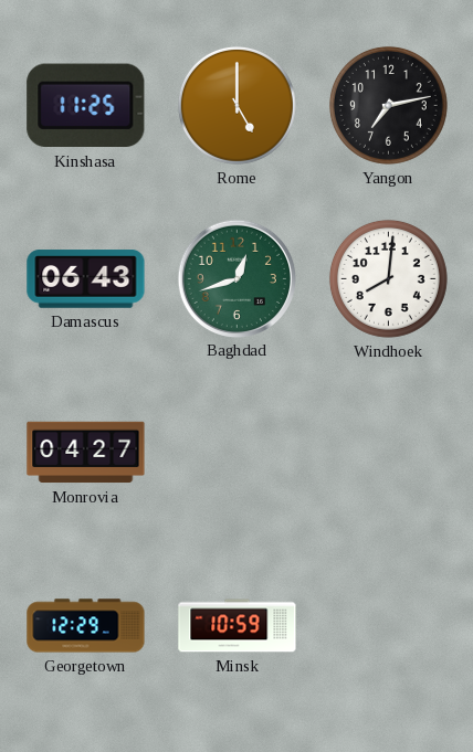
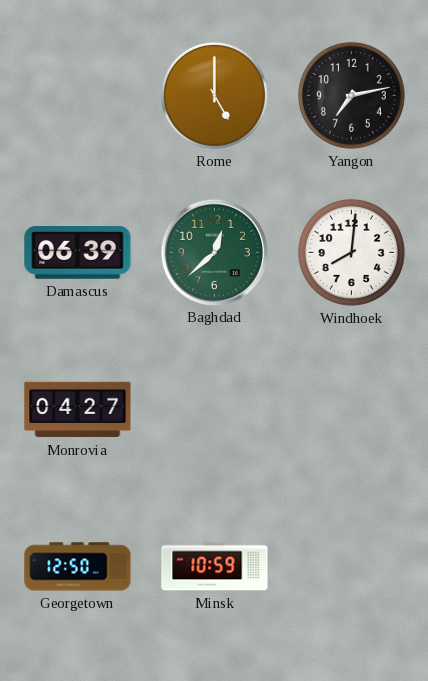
Kinshasa: 11:25 -> none
Damascus: 06:43 -> 06:39
Baghdad: 12:42 -> 12:38
Georgetown: 12:29 -> 12:50
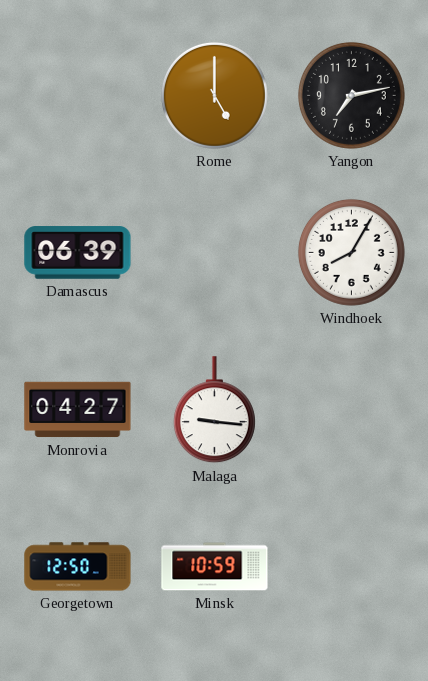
Baghdad: 12:38 -> none
Windhoek: 8:01 -> 8:05
Malaga: none -> 9:16
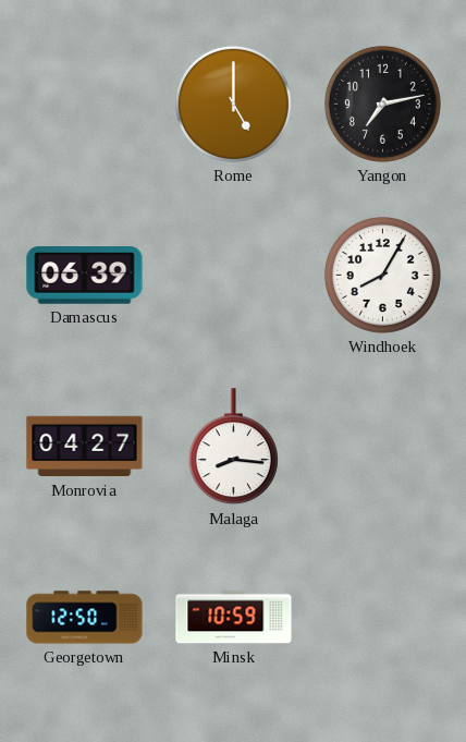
Malaga: 9:16 -> 8:16
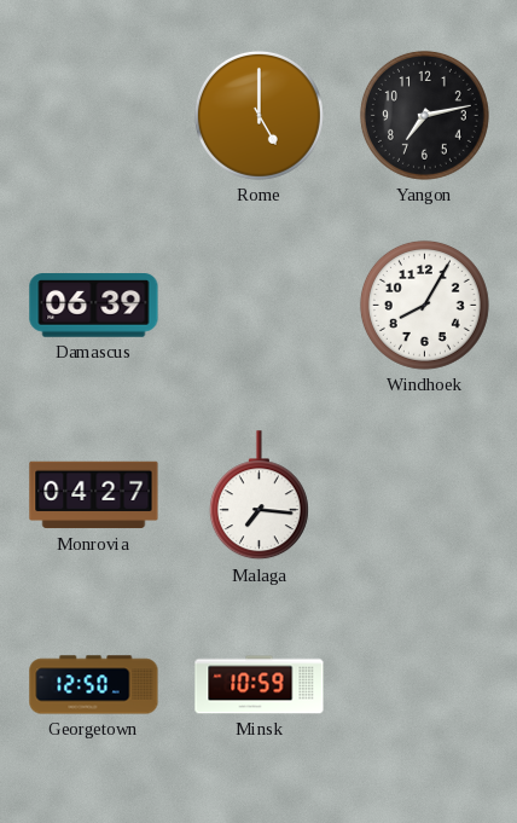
Malaga: 8:16 -> 7:16
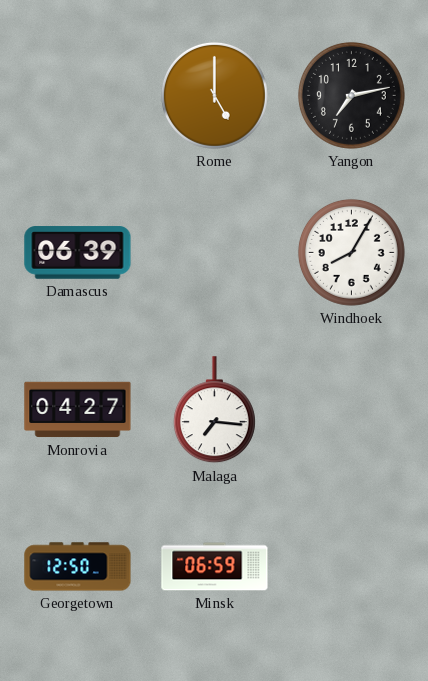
Minsk: 10:59 -> 06:59
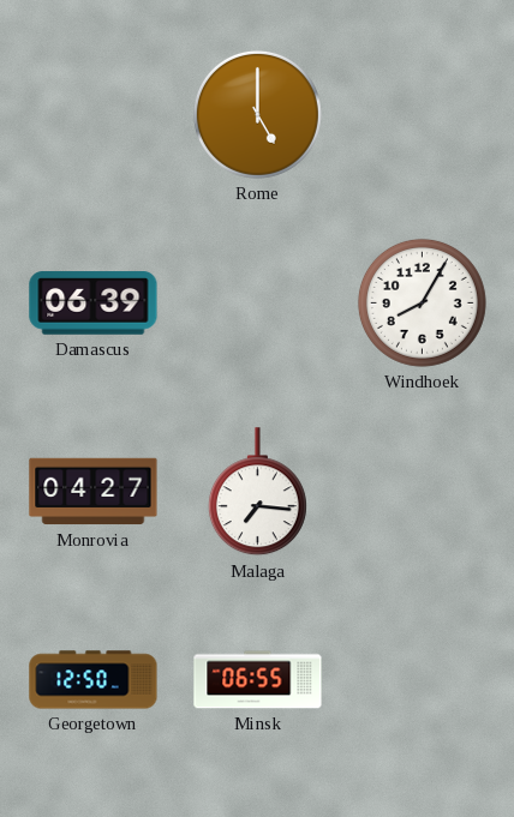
Yangon: 7:13 -> none
Minsk: 06:59 -> 06:55
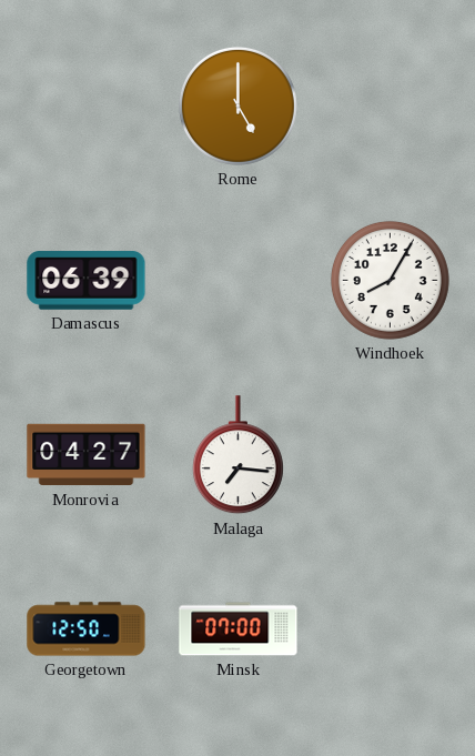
Minsk: 06:55 -> 07:00
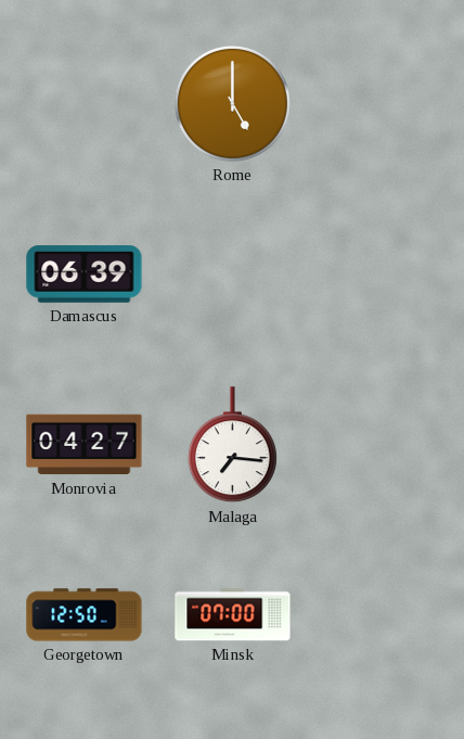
Windhoek: 8:05 -> none
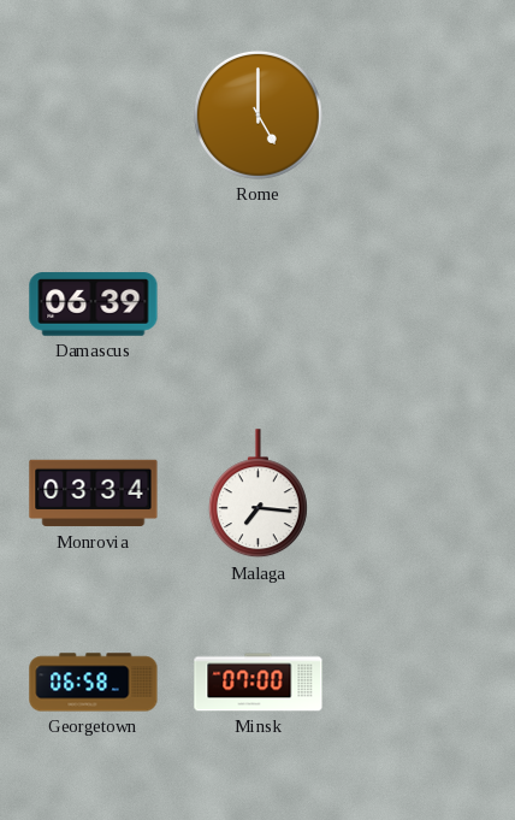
Monrovia: 04:27 -> 03:34
Georgetown: 12:50 -> 06:58
